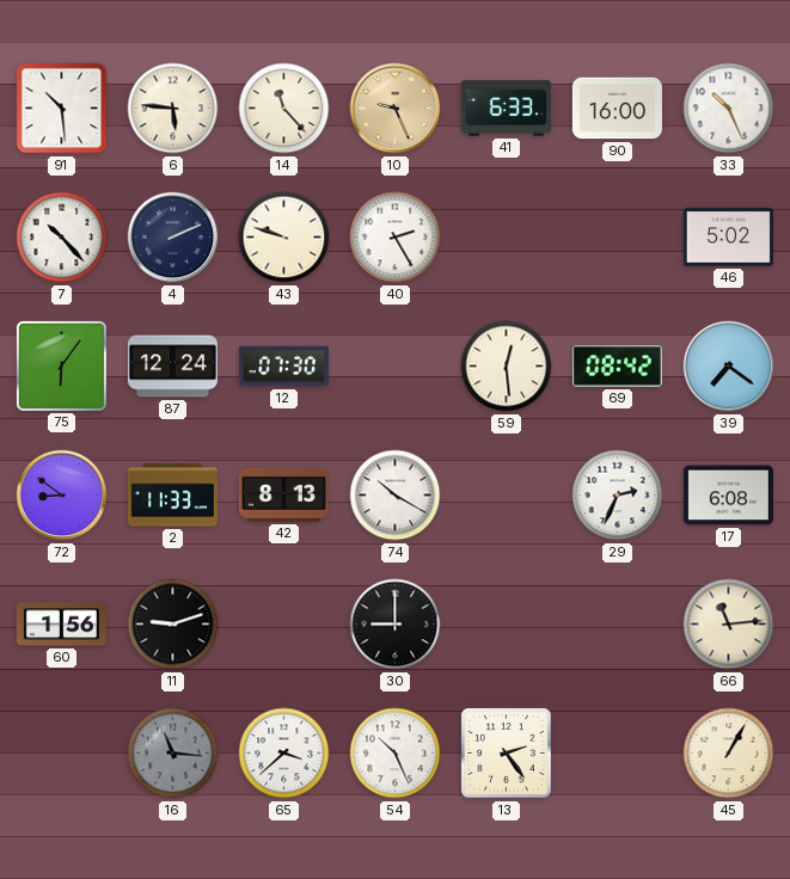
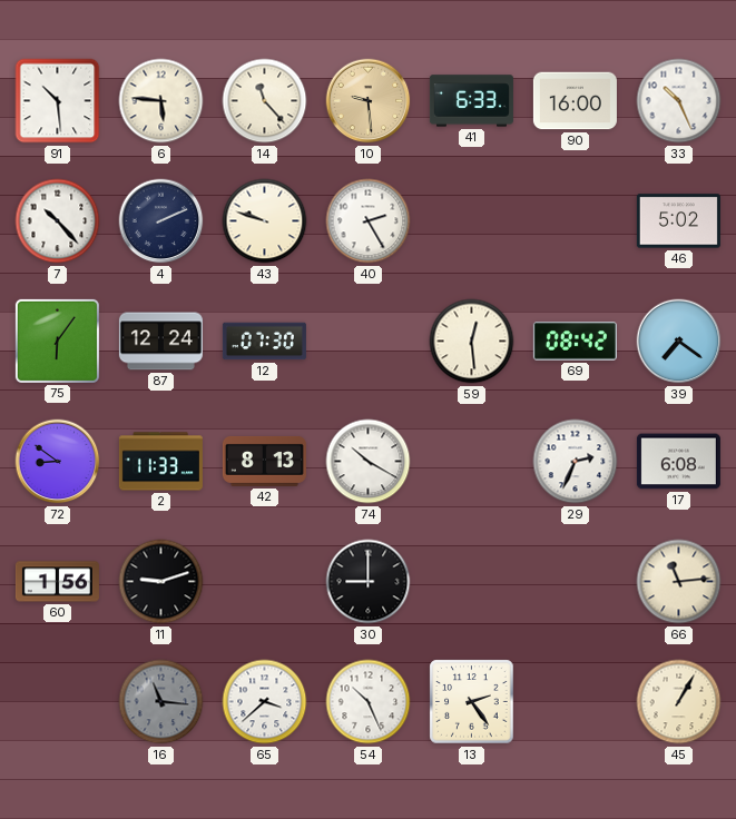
10: 9:26 -> 9:29
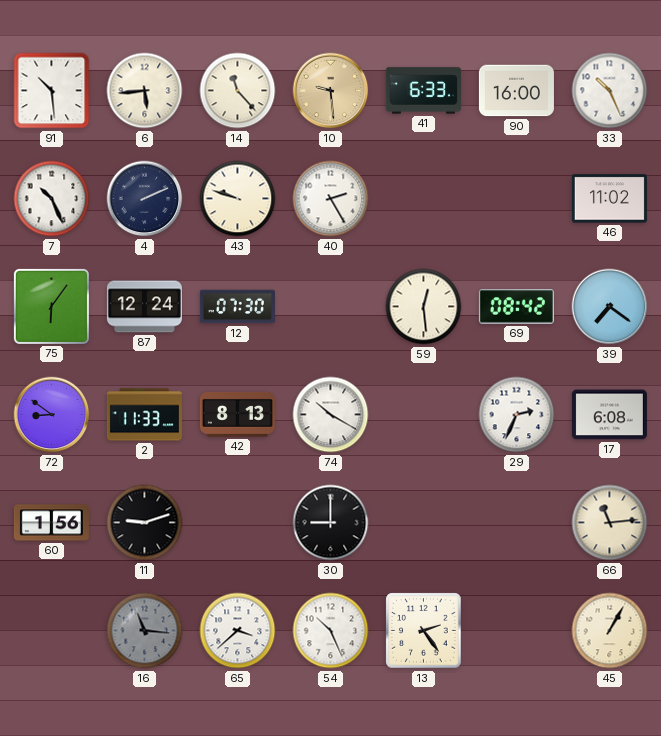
6: 5:46 -> 5:44
7: 10:23 -> 10:26
46: 5:02 -> 11:02
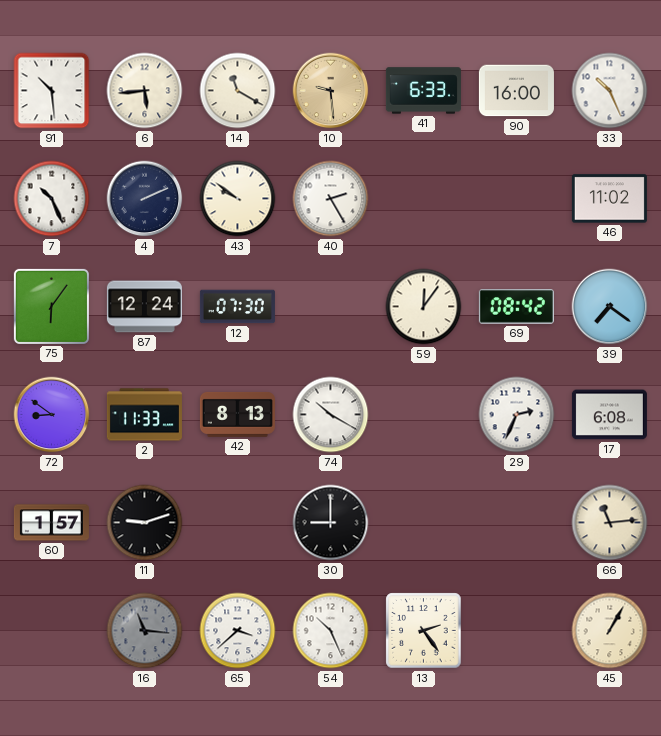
14: 11:23 -> 11:20
43: 9:48 -> 9:51
59: 12:29 -> 12:06
60: 1:56 -> 1:57
